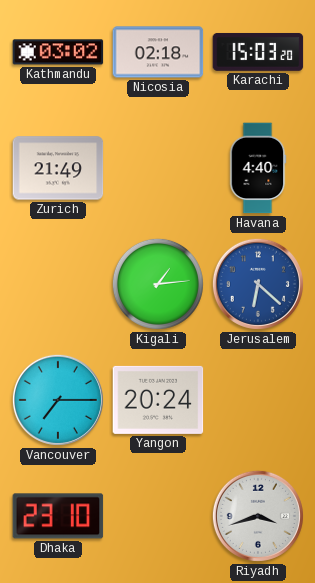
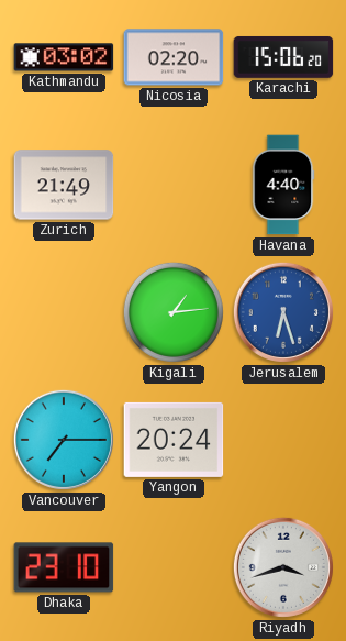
Nicosia: 02:18 -> 02:20
Karachi: 15:03 -> 15:06
Jerusalem: 6:22 -> 6:27
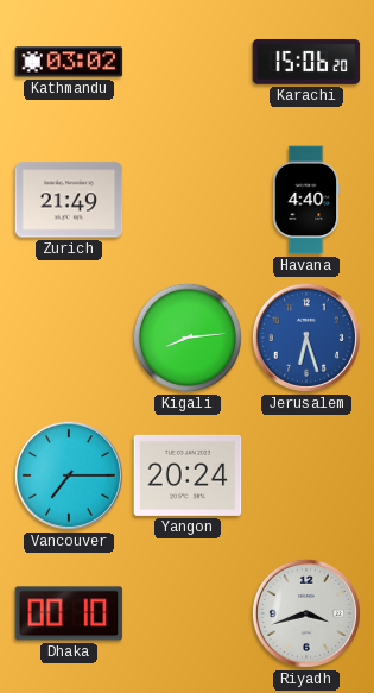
Nicosia: 02:20 -> none
Kigali: 1:14 -> 8:14
Dhaka: 23:10 -> 00:10
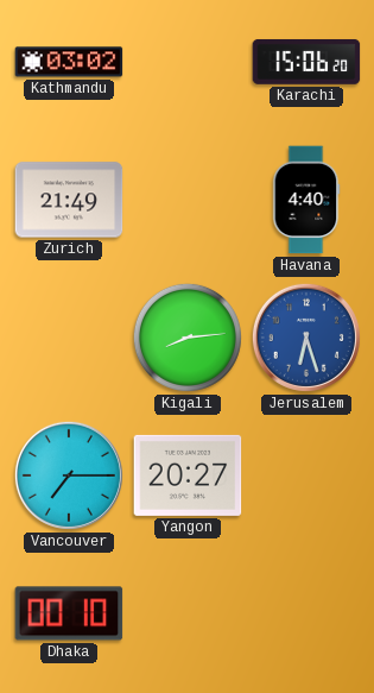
Yangon: 20:24 -> 20:27
Riyadh: 3:42 -> none
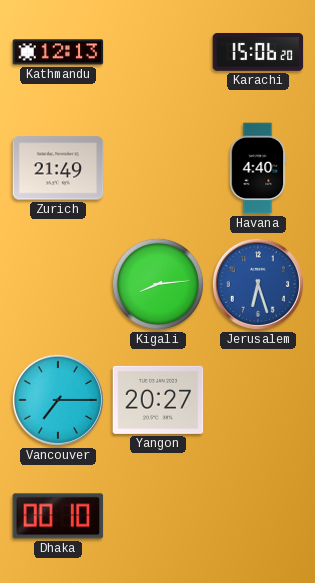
Kathmandu: 03:02 -> 12:13
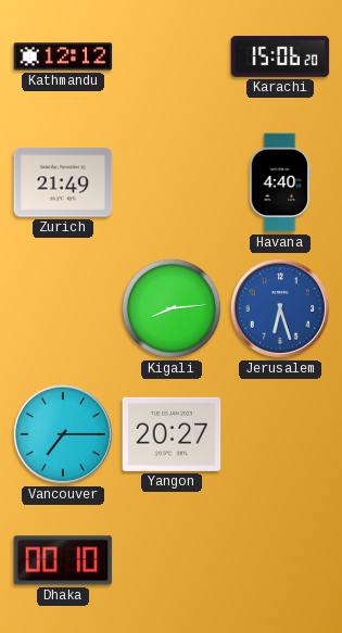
Kathmandu: 12:13 -> 12:12
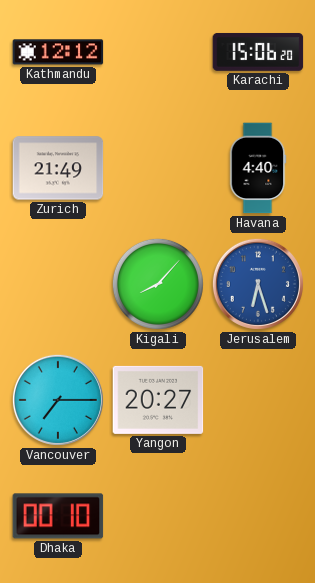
Kigali: 8:14 -> 8:07
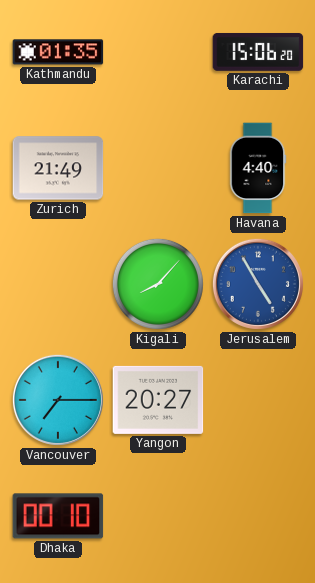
Kathmandu: 12:12 -> 01:35
Jerusalem: 6:27 -> 4:55
